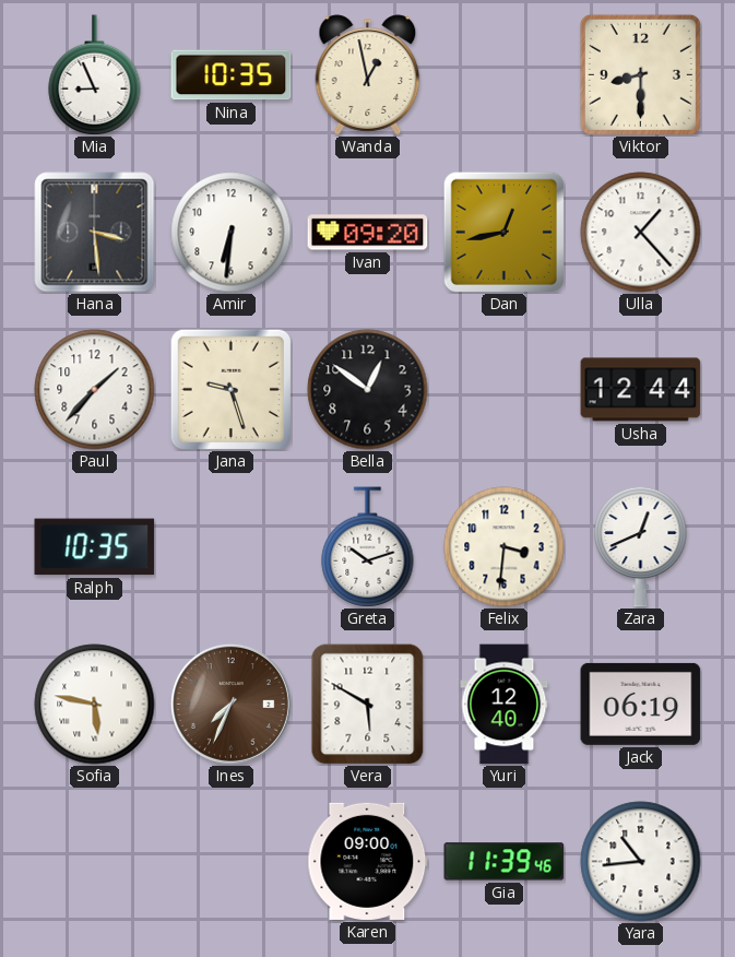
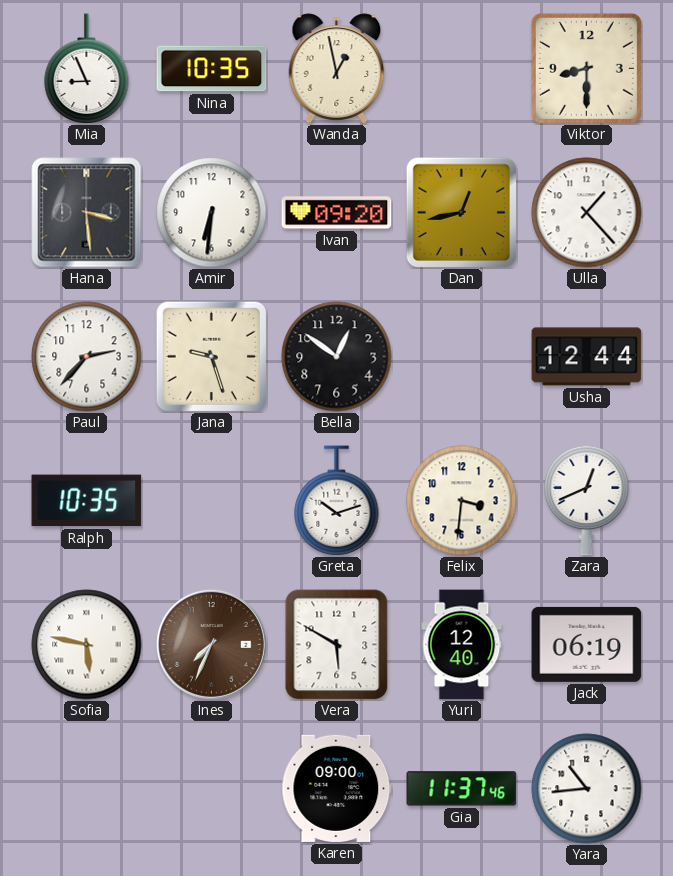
Paul: 1:37 -> 2:37
Gia: 11:39 -> 11:37
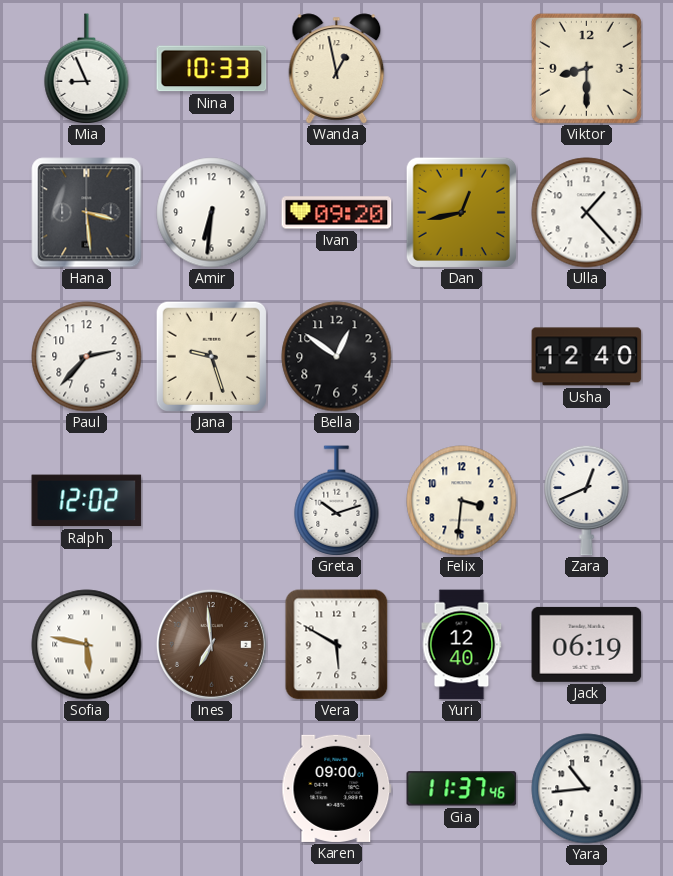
Nina: 10:35 -> 10:33
Usha: 12:44 -> 12:40
Ralph: 10:35 -> 12:02
Ines: 7:34 -> 6:59
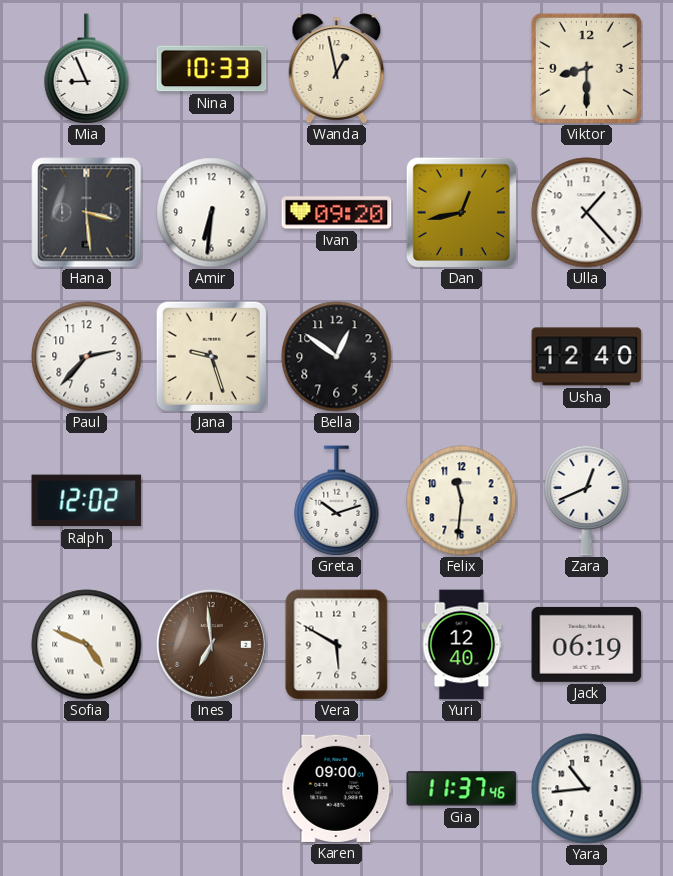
Felix: 3:31 -> 11:31
Sofia: 5:47 -> 4:49
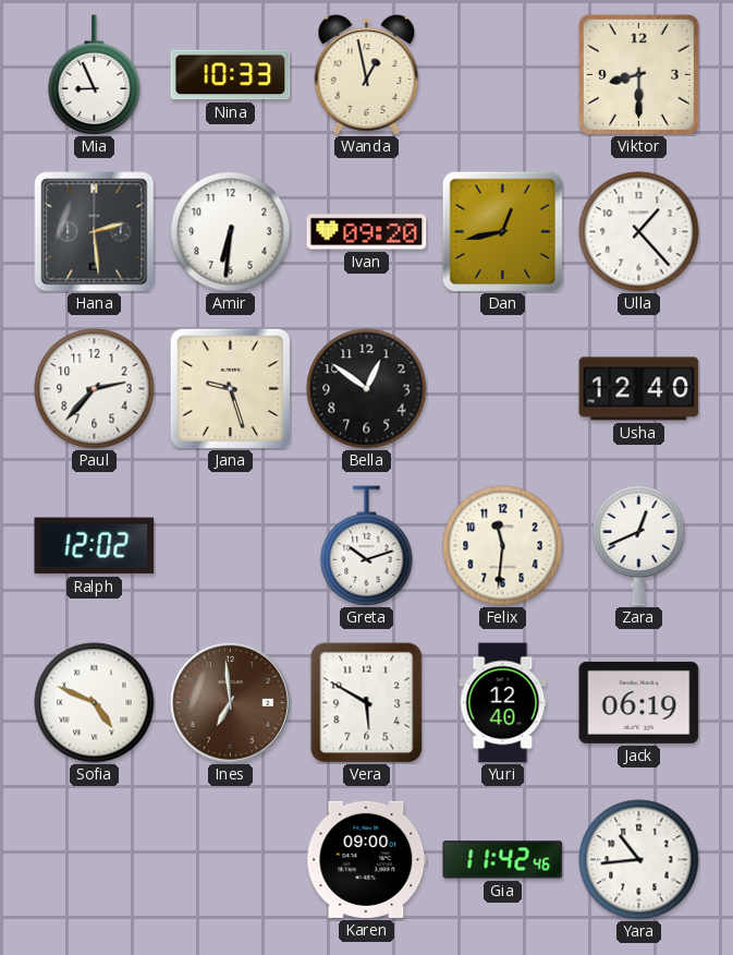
Hana: 3:29 -> 2:29
Gia: 11:37 -> 11:42
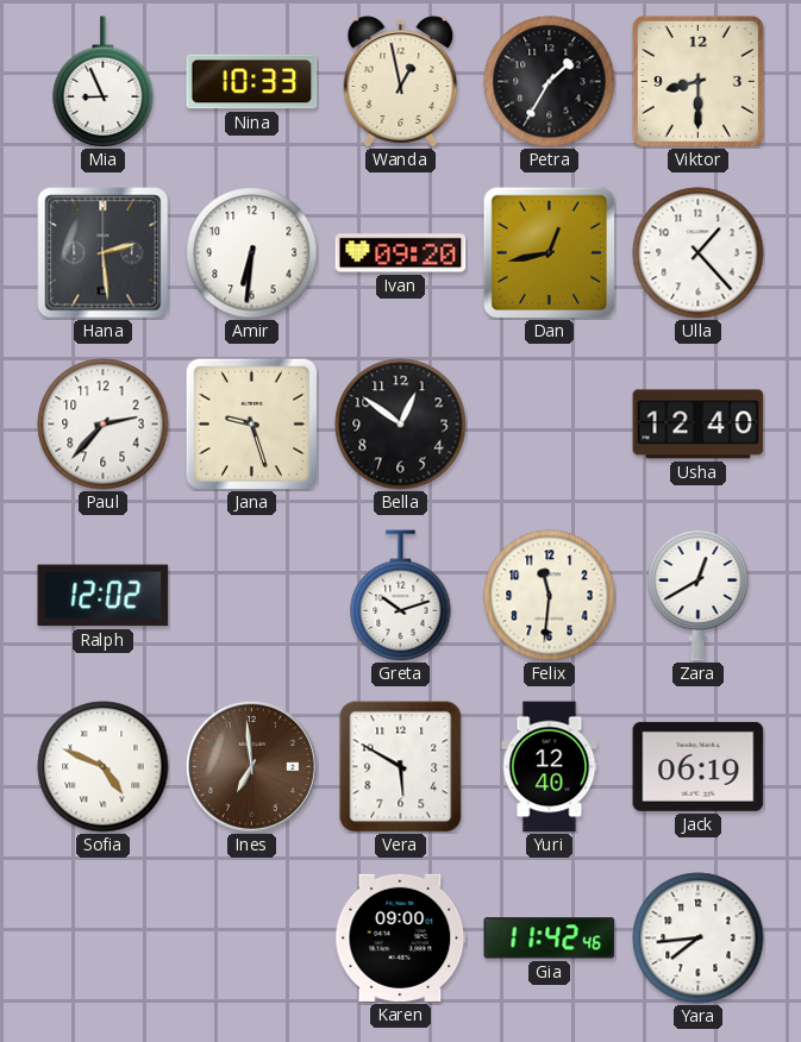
Petra: none -> 1:35
Zara: 12:41 -> 12:40
Yara: 10:44 -> 7:44
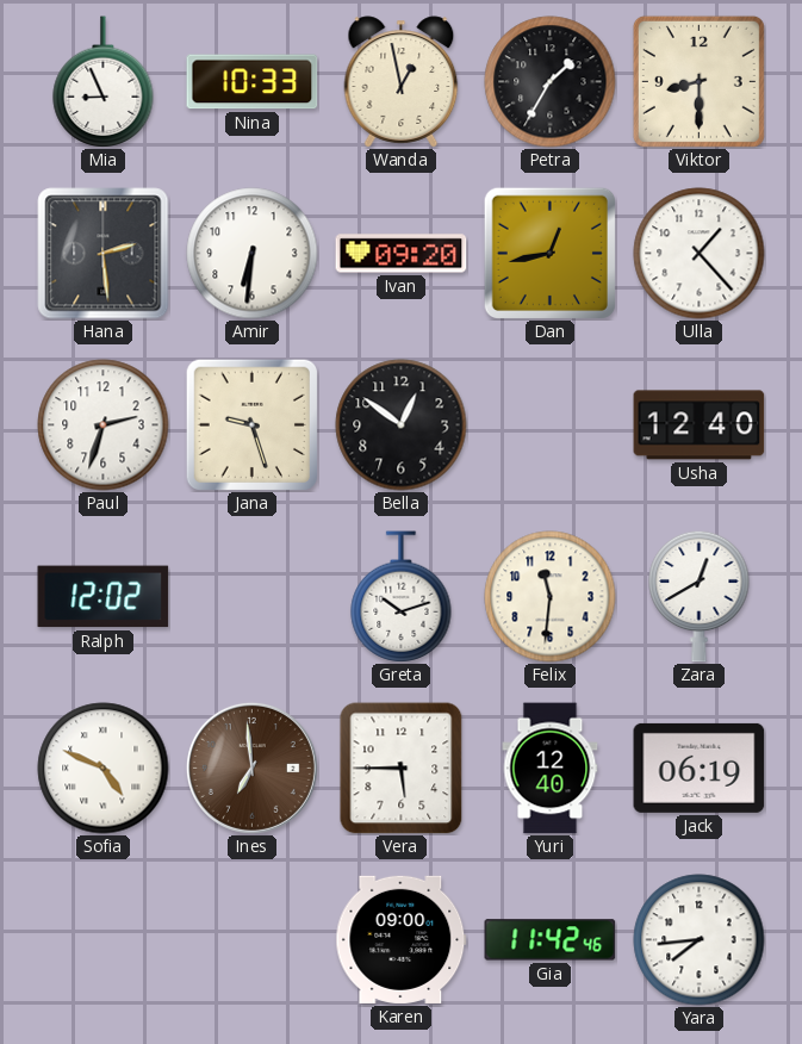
Paul: 2:37 -> 2:33
Vera: 5:50 -> 5:45
